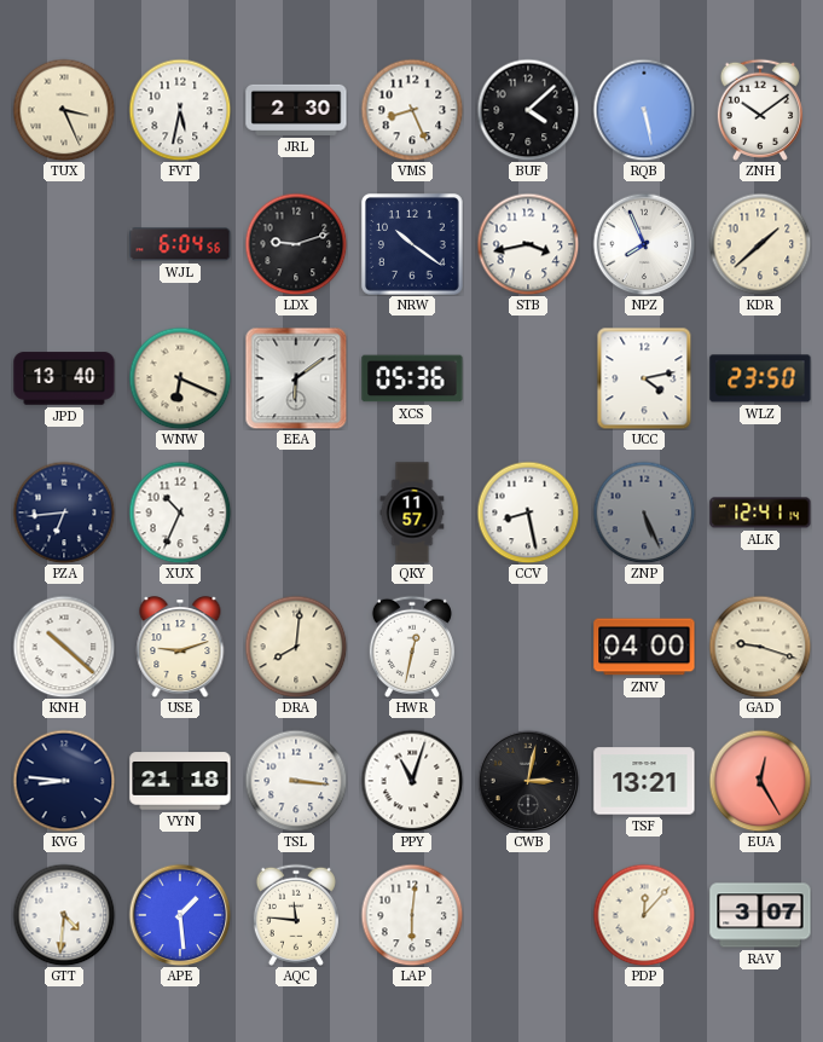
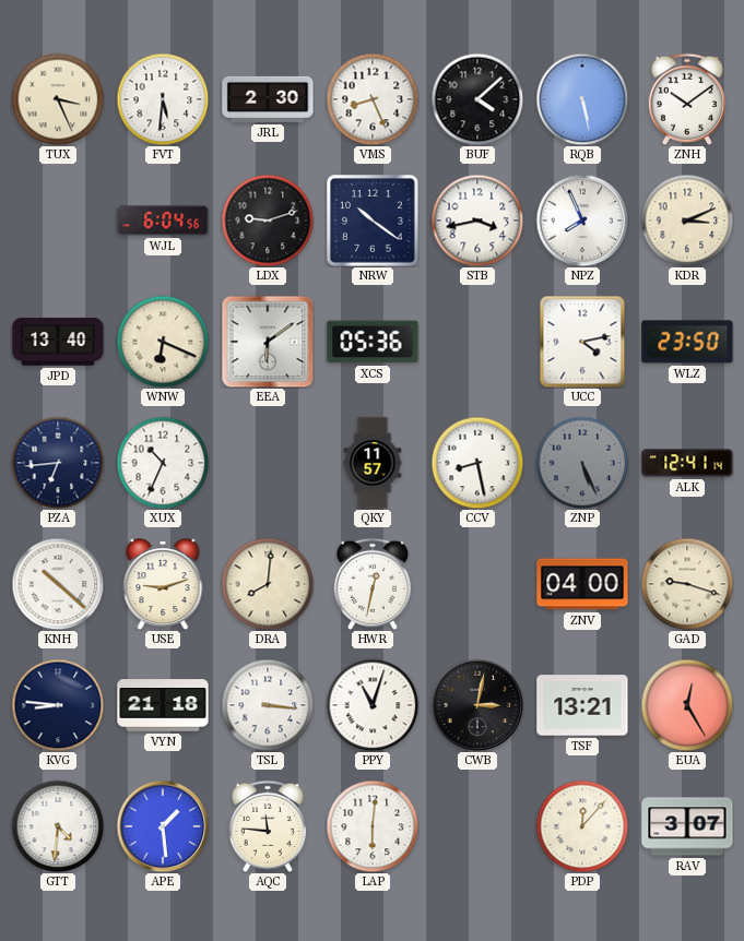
FVT: 5:32 -> 5:31
KDR: 1:38 -> 3:11
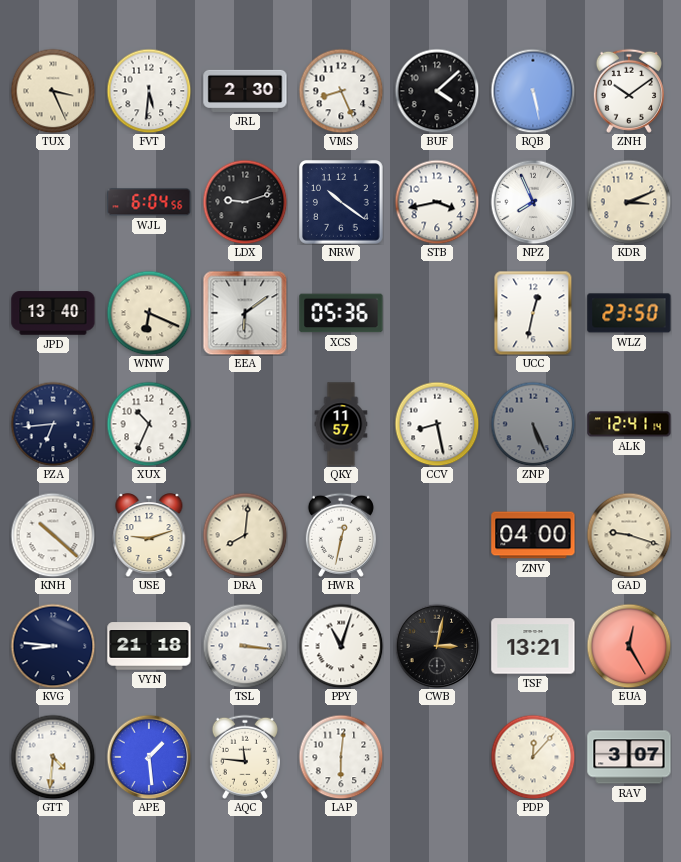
UCC: 4:13 -> 12:32
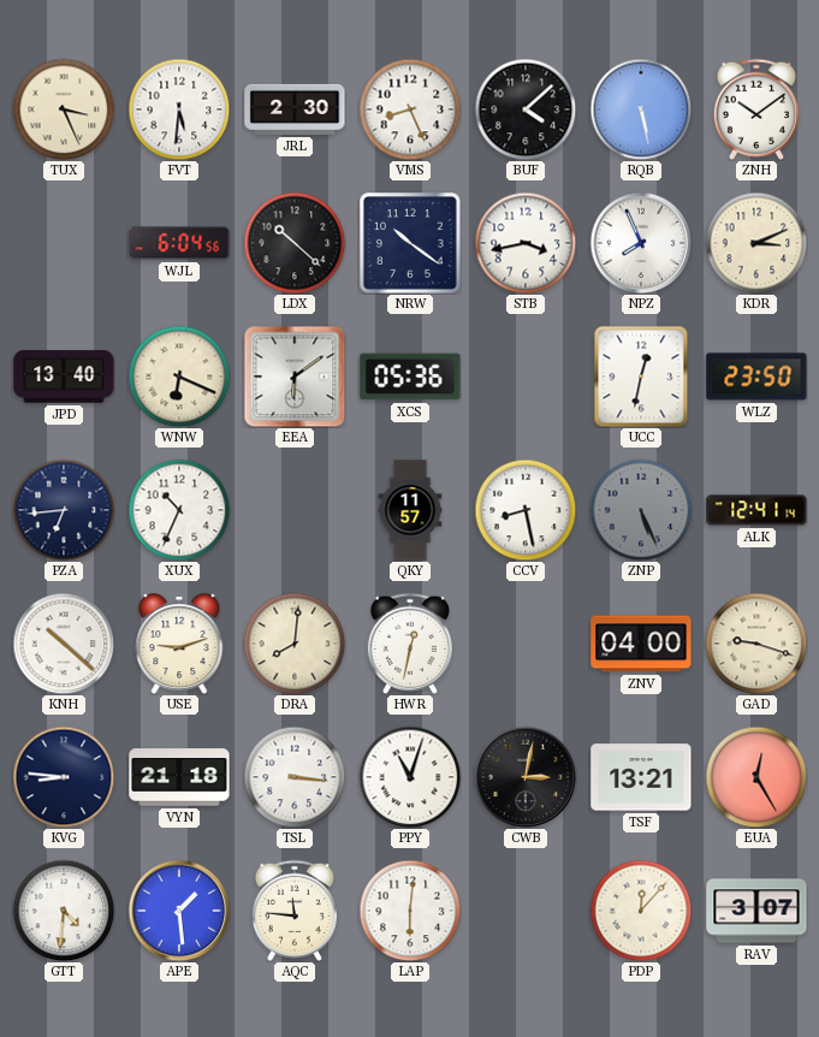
LDX: 9:12 -> 10:22
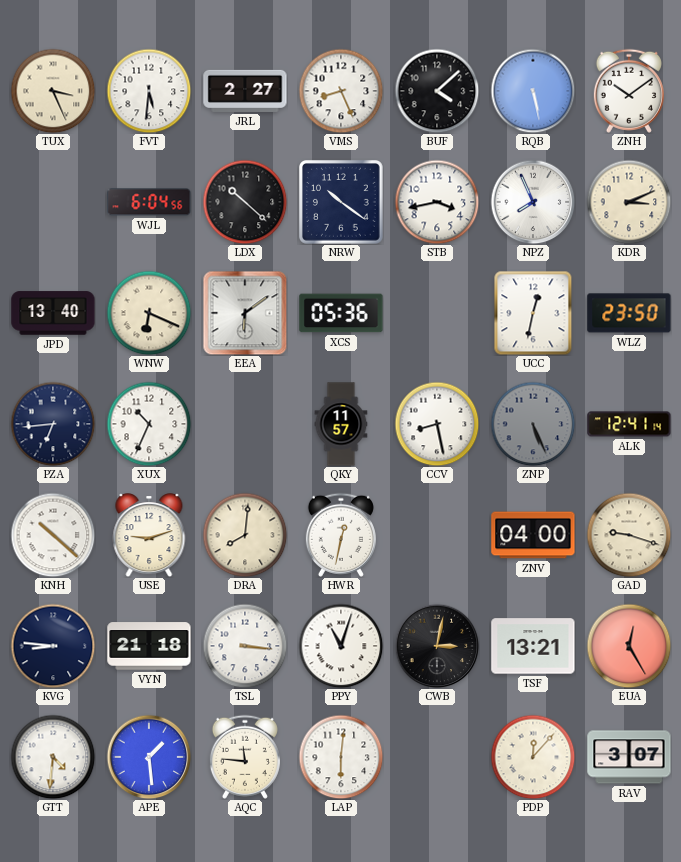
JRL: 2:30 -> 2:27
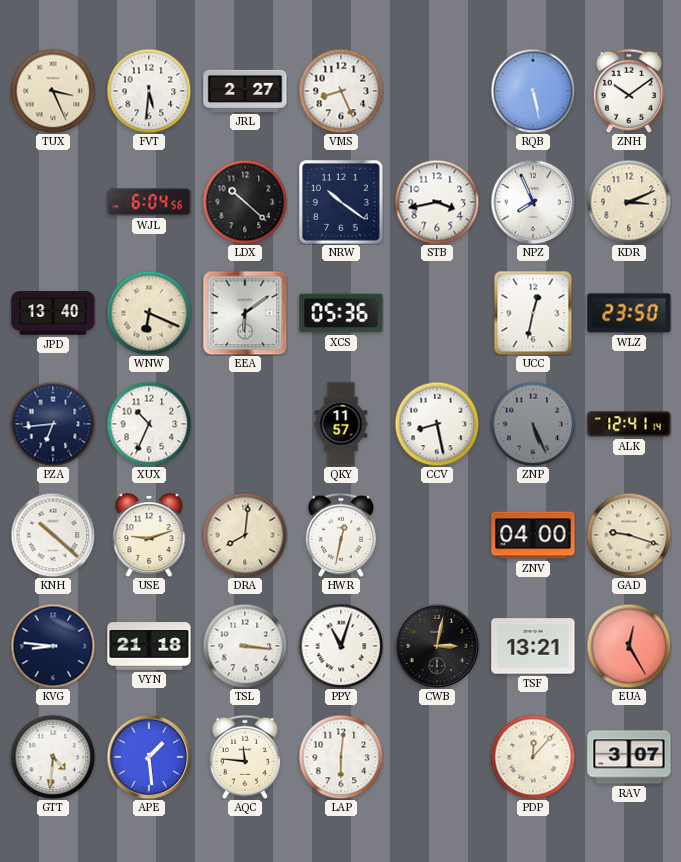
BUF: 4:08 -> none
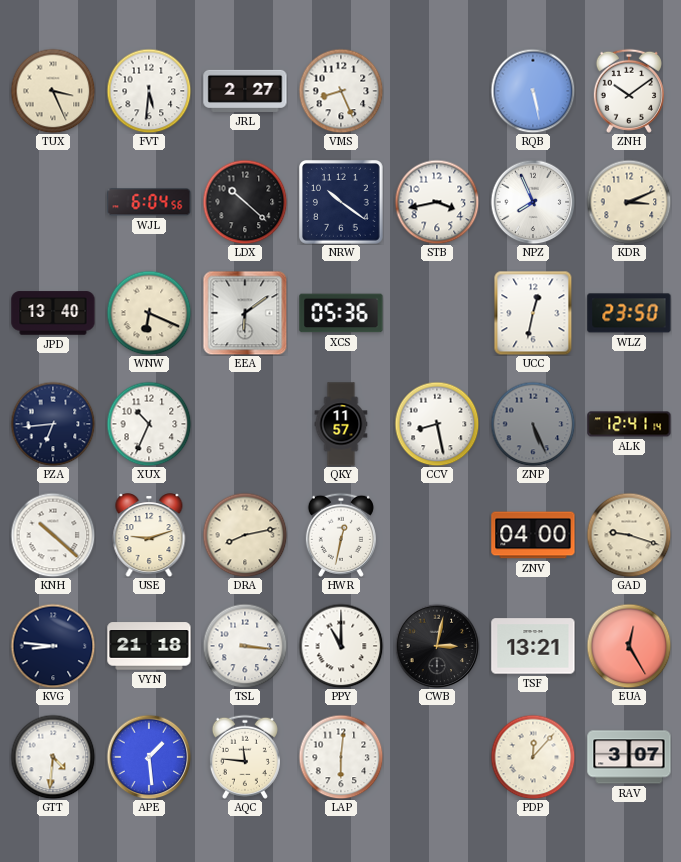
DRA: 8:01 -> 8:13
PPY: 11:03 -> 11:00
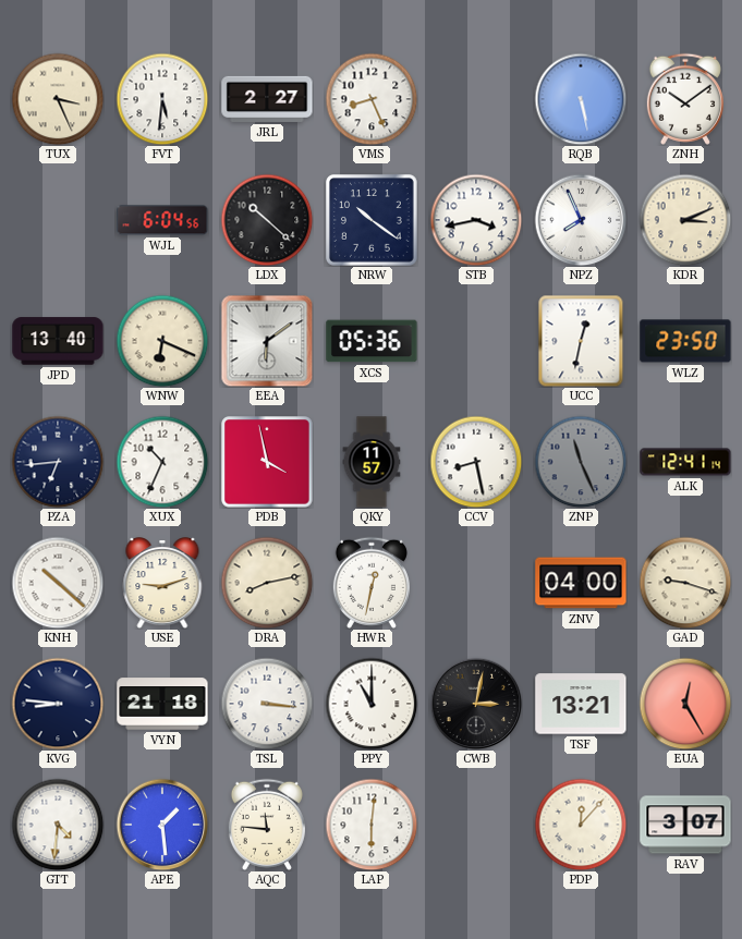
PDB: none -> 3:58
ZNP: 5:26 -> 11:26
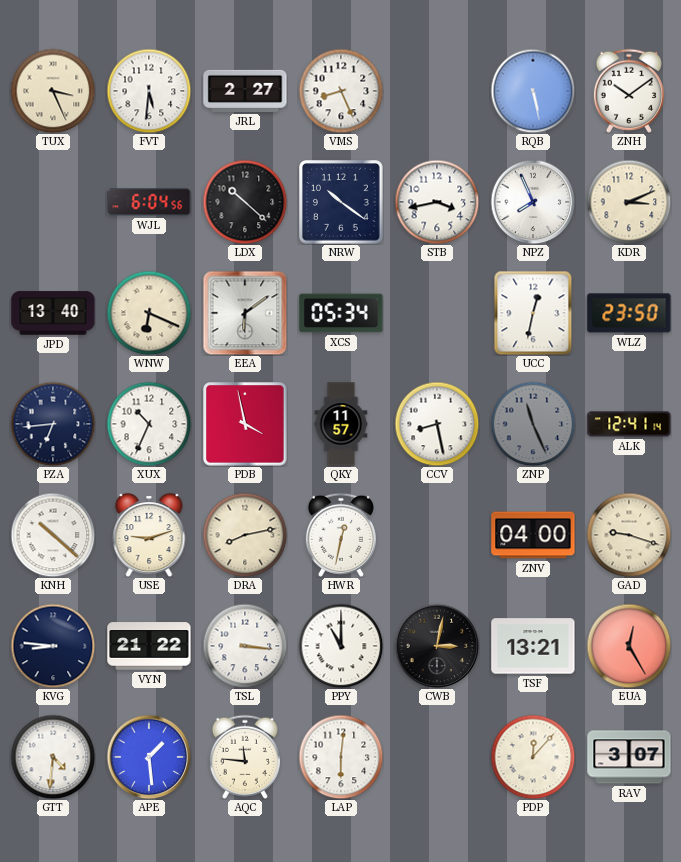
XCS: 05:36 -> 05:34
VYN: 21:18 -> 21:22
